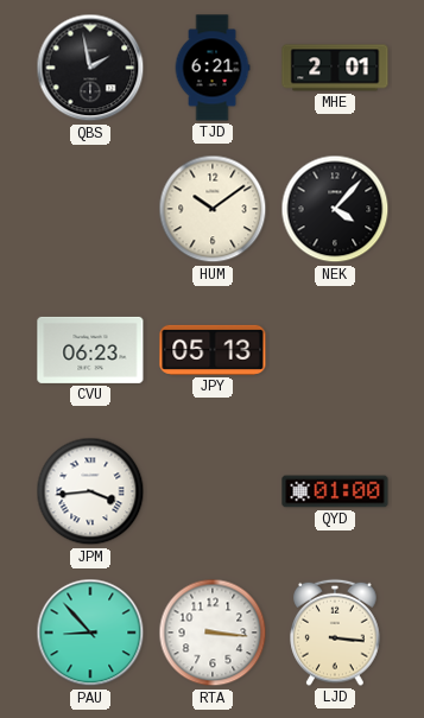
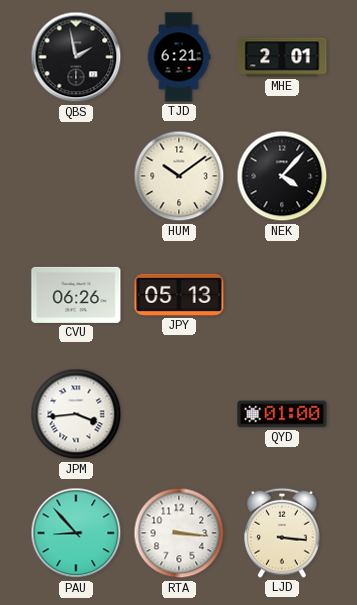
CVU: 06:23 -> 06:26
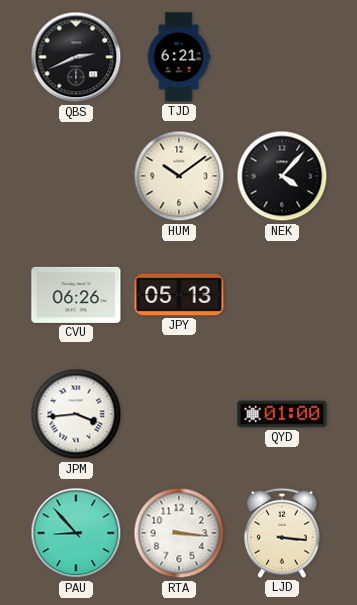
QBS: 1:58 -> 2:41
MHE: 2:01 -> none
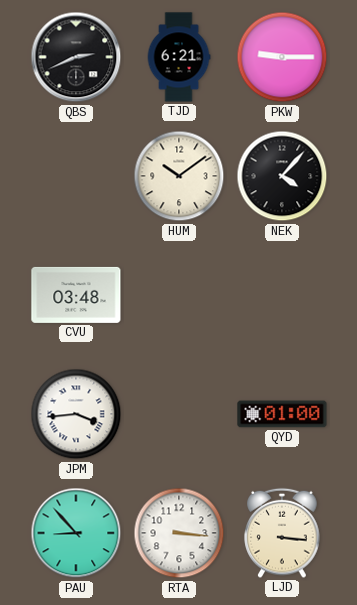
PKW: none -> 9:15
CVU: 06:26 -> 03:48
JPY: 05:13 -> none
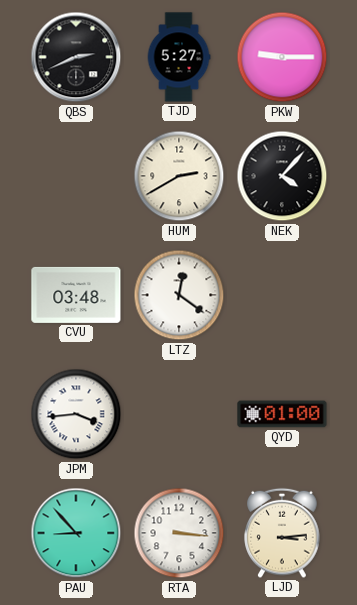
TJD: 6:21 -> 5:27
HUM: 10:09 -> 2:40
LTZ: none -> 12:21
LJD: 3:16 -> 3:14
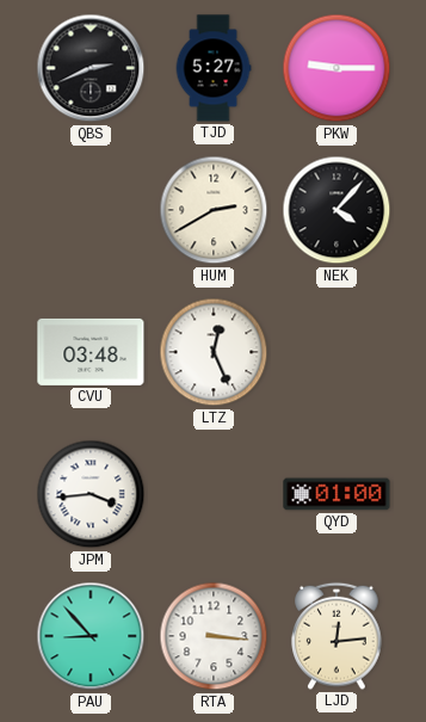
LTZ: 12:21 -> 12:26
LJD: 3:14 -> 12:14
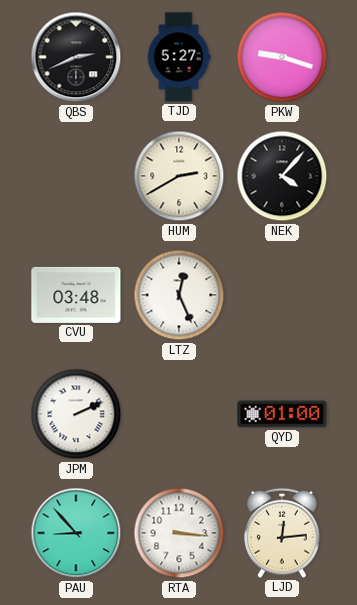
PKW: 9:15 -> 9:18
JPM: 3:44 -> 2:11
